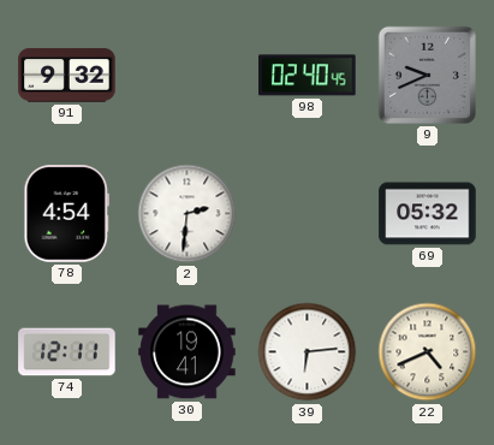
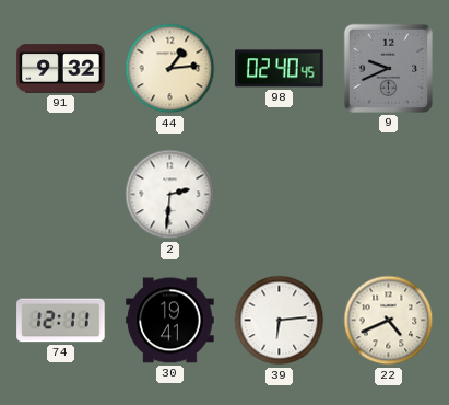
44: none -> 1:14
78: 4:54 -> none
69: 05:32 -> none
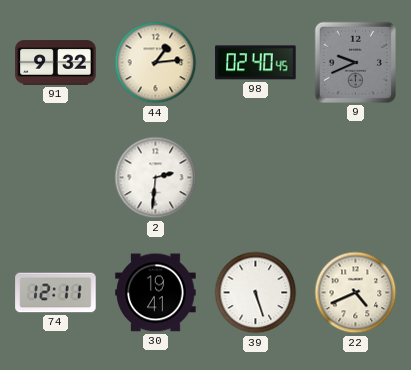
39: 6:14 -> 5:27
